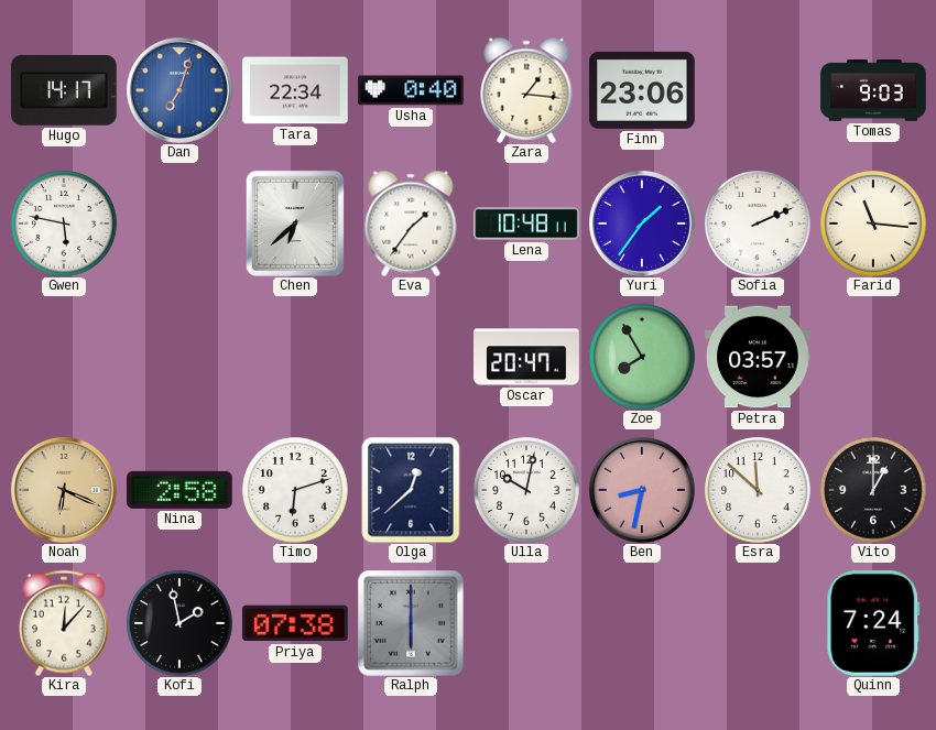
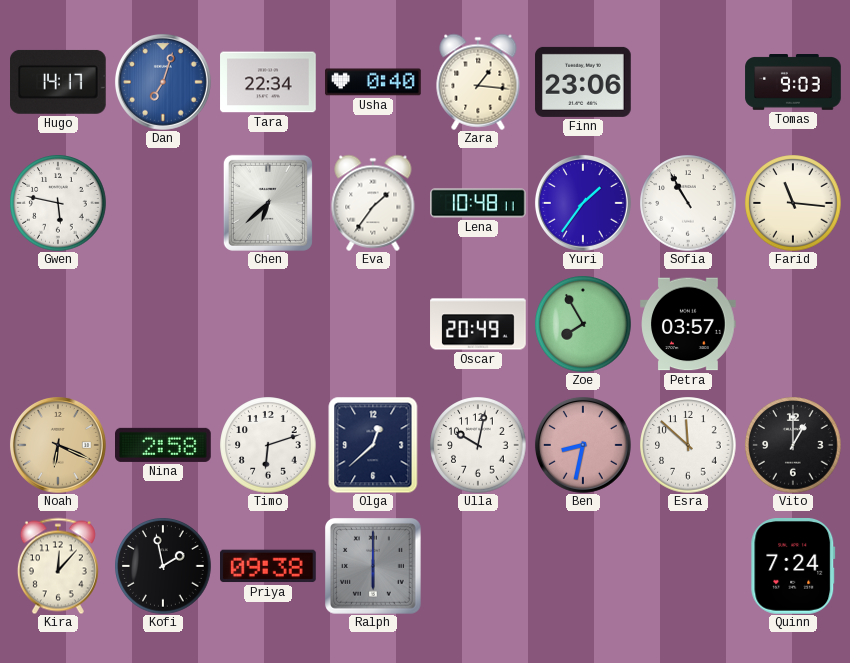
Sofia: 2:11 -> 10:55
Oscar: 20:47 -> 20:49
Priya: 07:38 -> 09:38
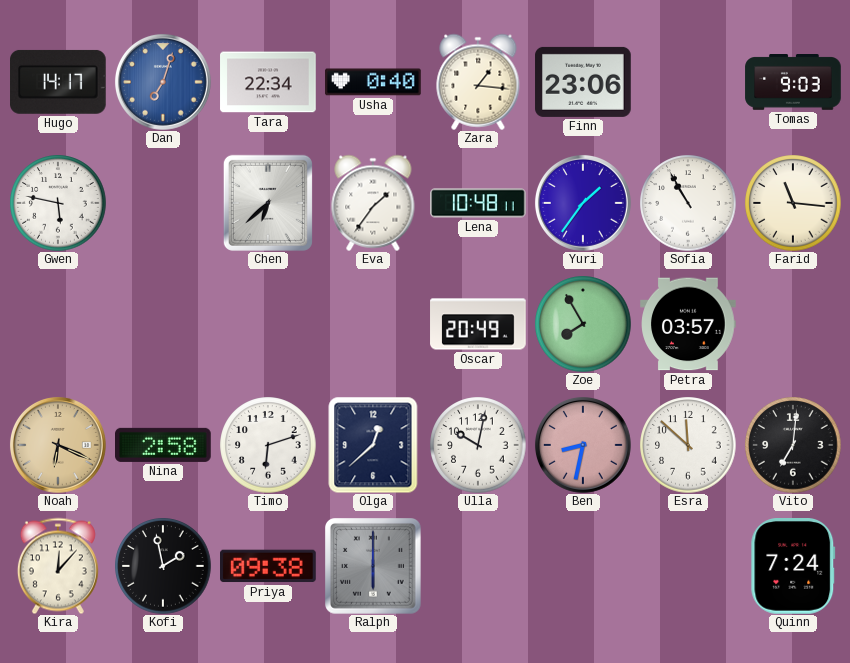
Vito: 1:00 -> 7:01
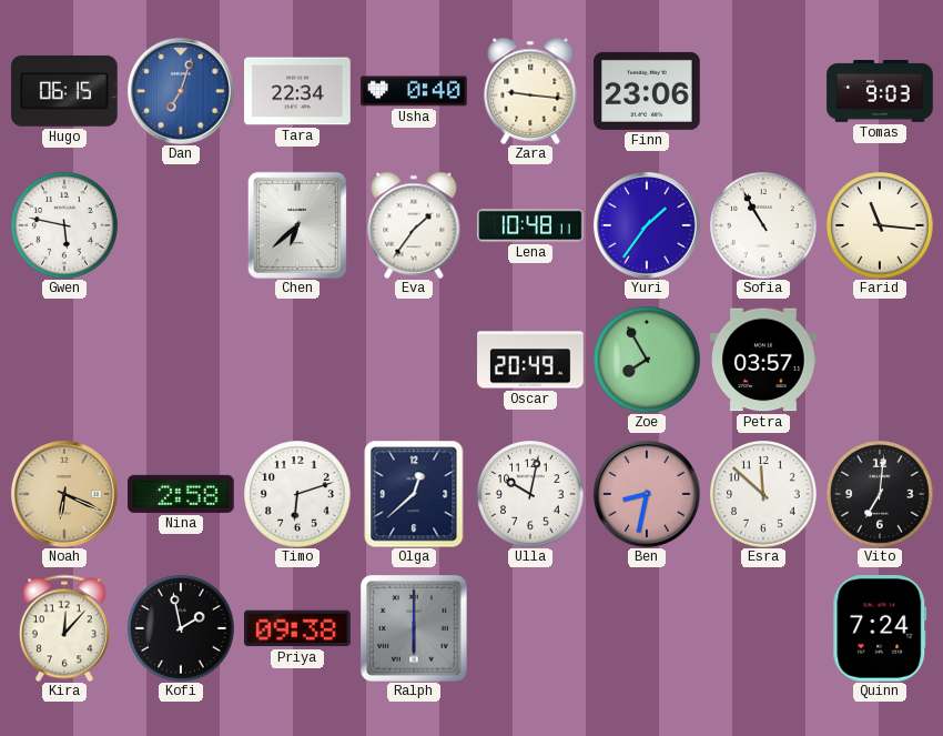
Hugo: 14:17 -> 06:15
Zara: 1:16 -> 9:16
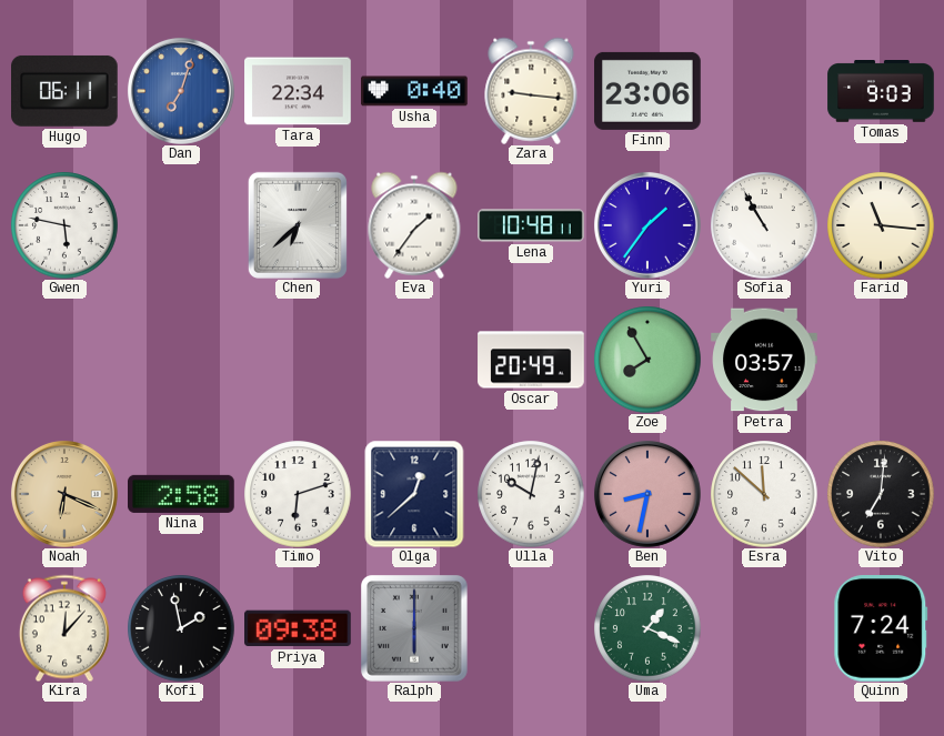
Hugo: 06:15 -> 06:11
Uma: none -> 1:19
